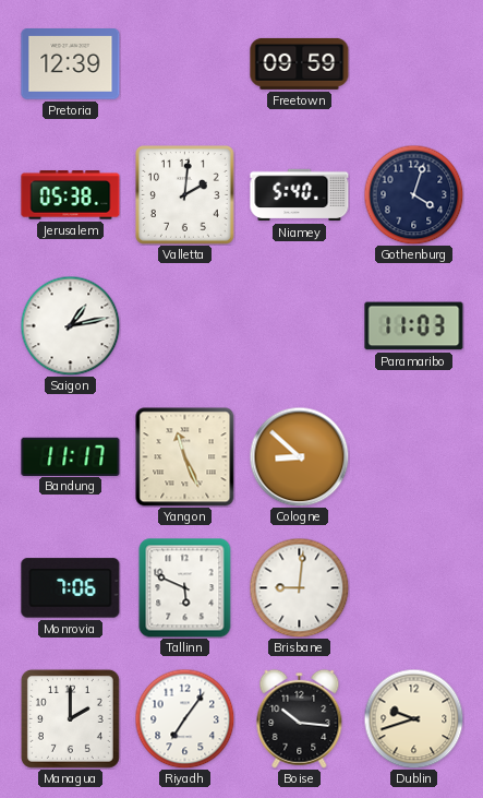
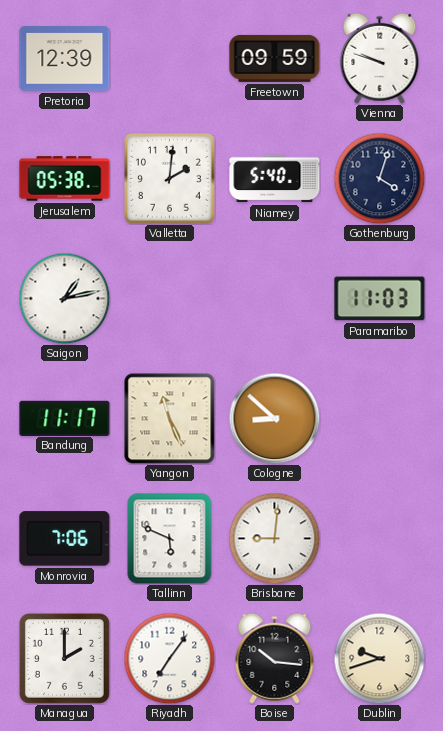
Vienna: none -> 9:48
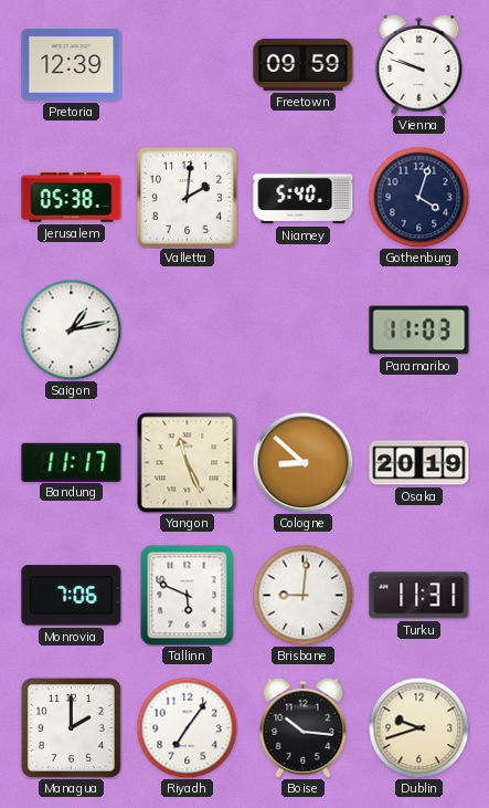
Osaka: none -> 20:19
Turku: none -> 11:31
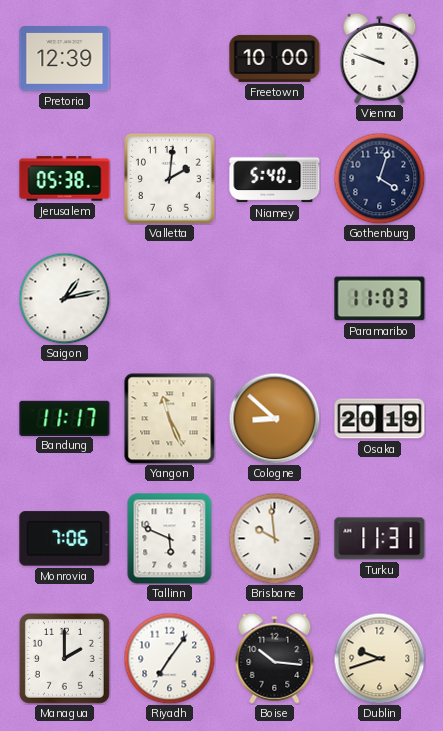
Freetown: 09:59 -> 10:00
Brisbane: 9:01 -> 9:59
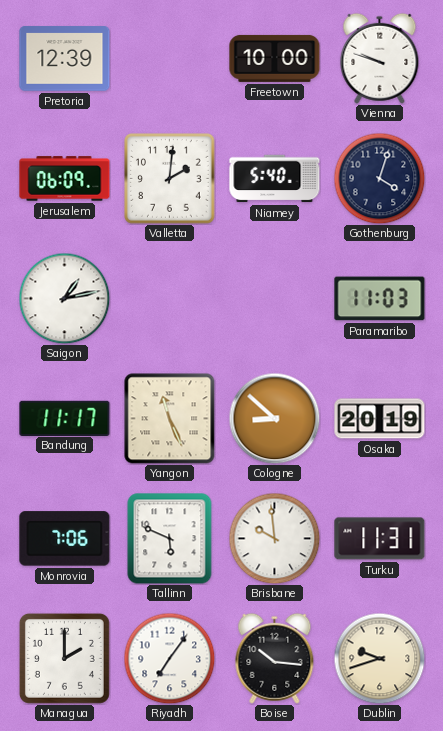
Jerusalem: 05:38 -> 06:09
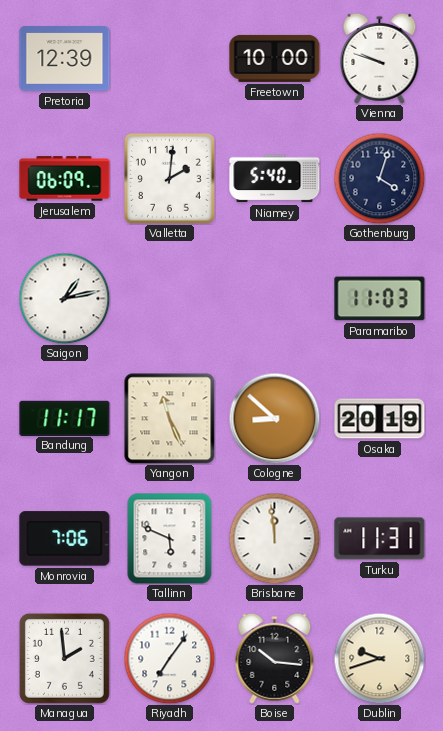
Brisbane: 9:59 -> 11:59
Managua: 2:00 -> 1:59
